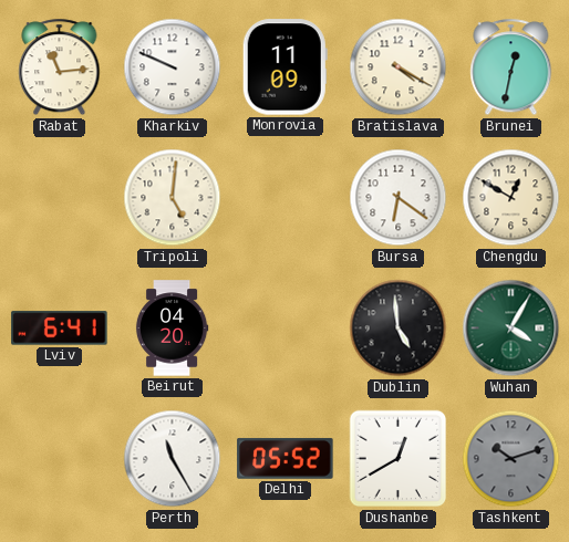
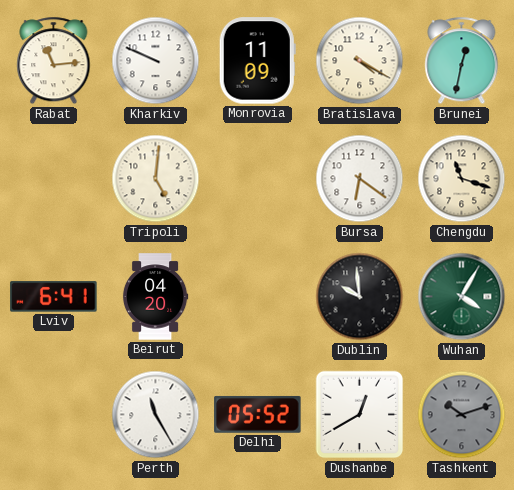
Chengdu: 12:50 -> 11:18
Dublin: 4:59 -> 9:59
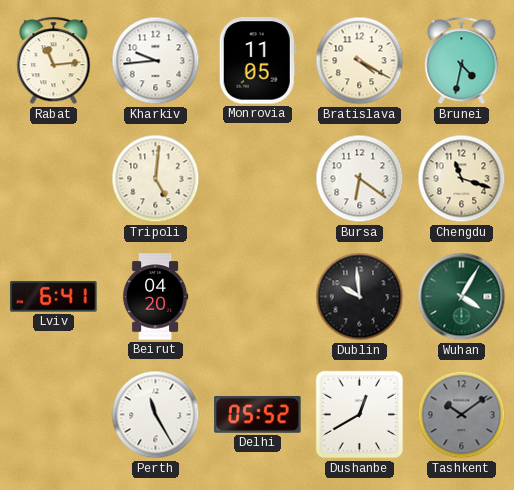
Kharkiv: 9:49 -> 9:44
Monrovia: 11:09 -> 11:05
Brunei: 12:32 -> 4:32
Tashkent: 10:12 -> 10:09
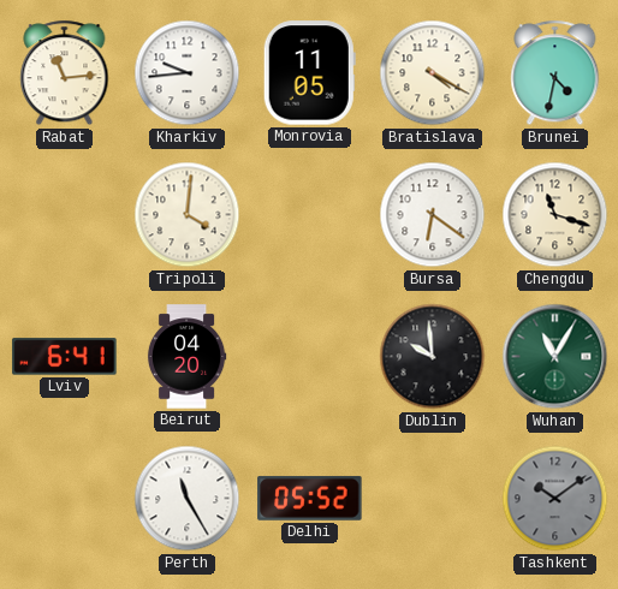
Tripoli: 5:01 -> 4:01
Wuhan: 4:05 -> 11:05
Dushanbe: 12:40 -> none
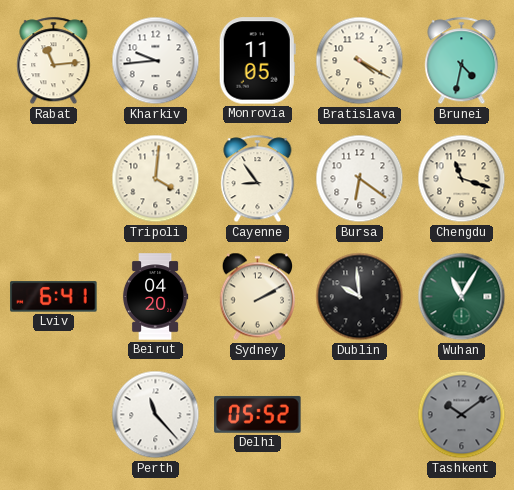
Cayenne: none -> 8:54
Sydney: none -> 2:10
Perth: 11:25 -> 11:23
